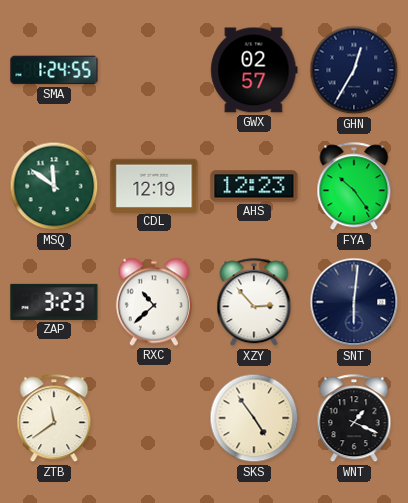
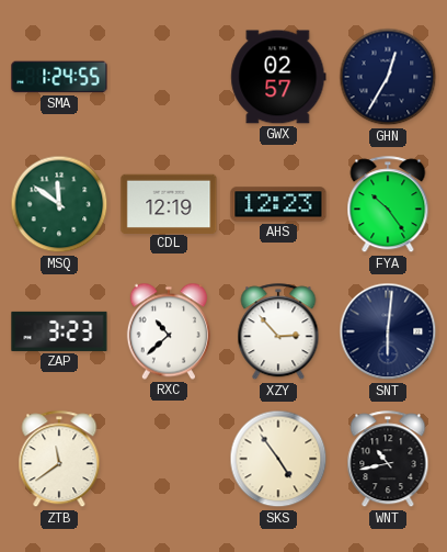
WNT: 1:19 -> 10:43
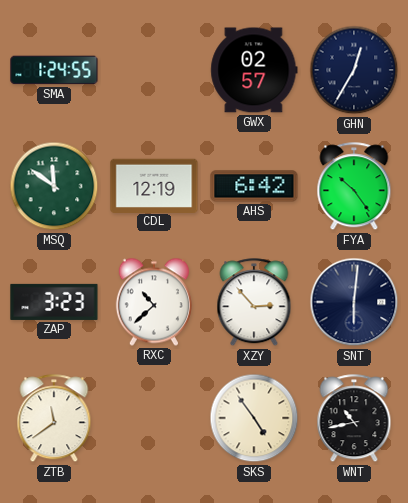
AHS: 12:23 -> 6:42
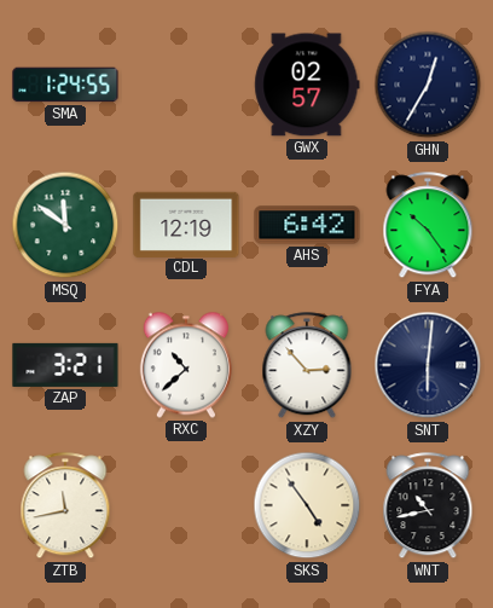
ZAP: 3:23 -> 3:21
ZTB: 11:39 -> 11:43
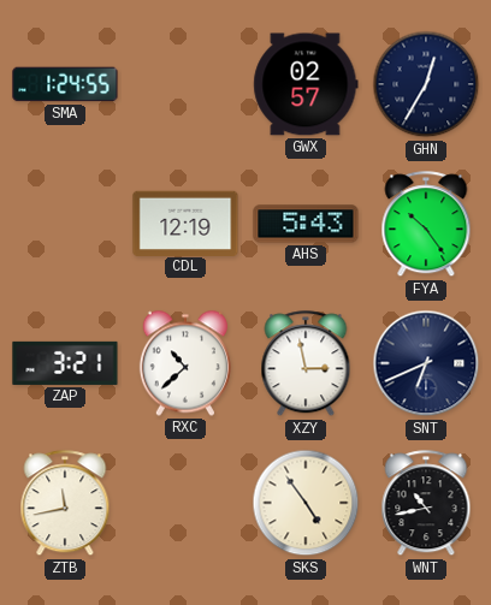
MSQ: 11:51 -> none
AHS: 6:42 -> 5:43
XZY: 2:53 -> 2:58
SNT: 6:01 -> 6:41
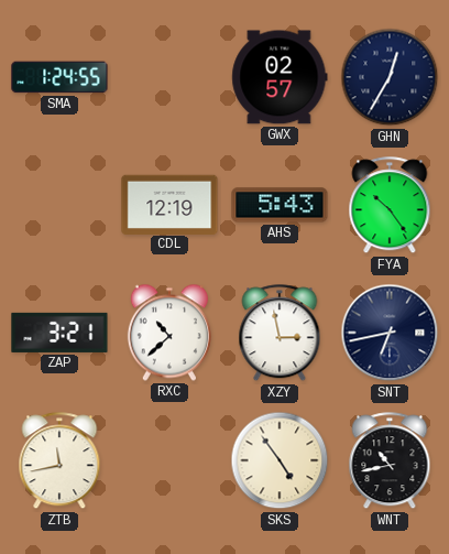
SNT: 6:41 -> 6:43
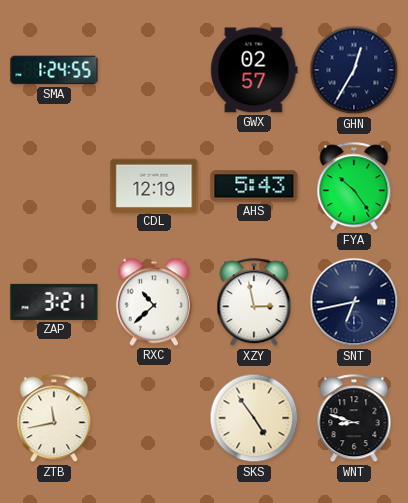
WNT: 10:43 -> 8:48
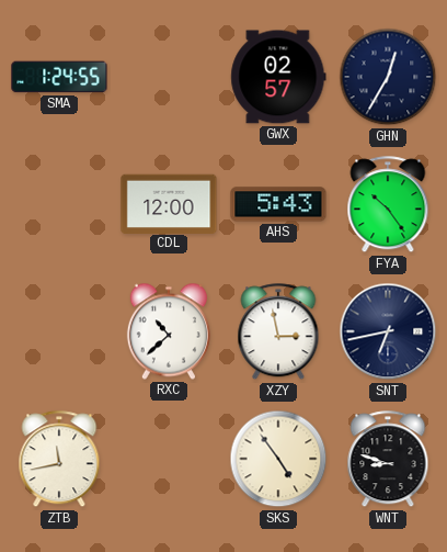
CDL: 12:19 -> 12:00
ZAP: 3:21 -> none
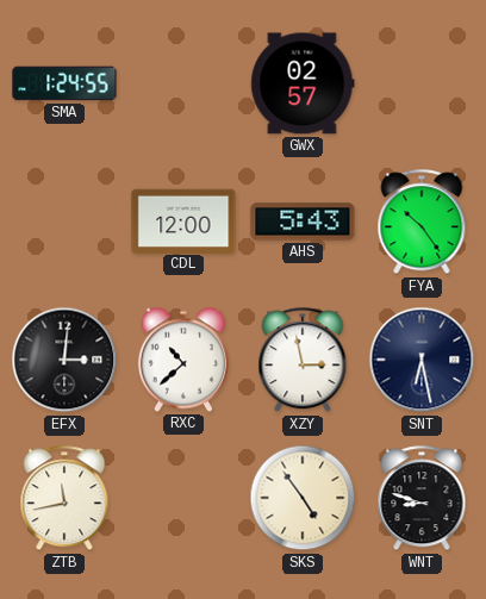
GHN: 12:35 -> none
EFX: none -> 3:01
SNT: 6:43 -> 6:28
